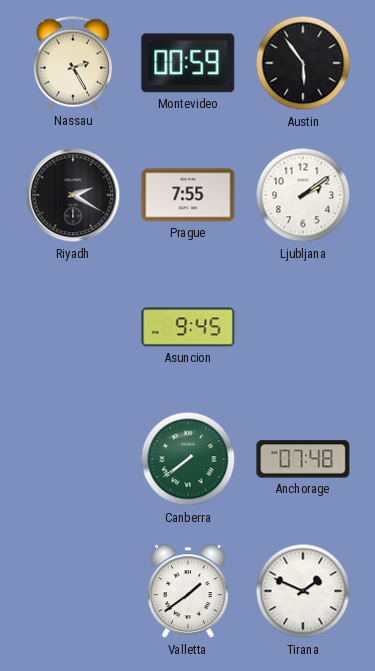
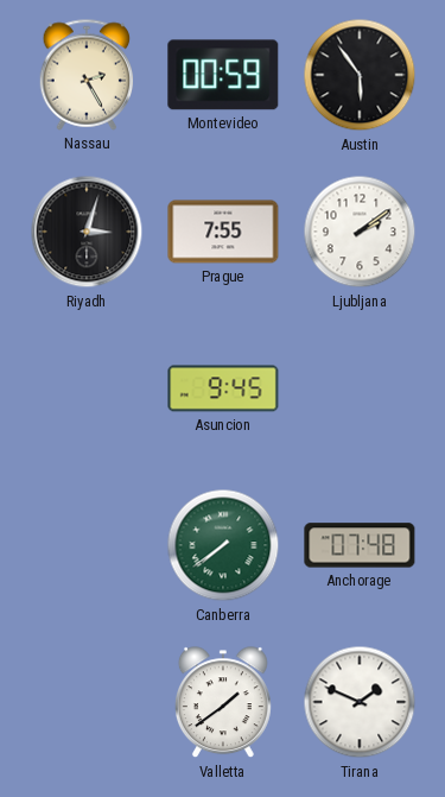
Riyadh: 2:20 -> 3:03
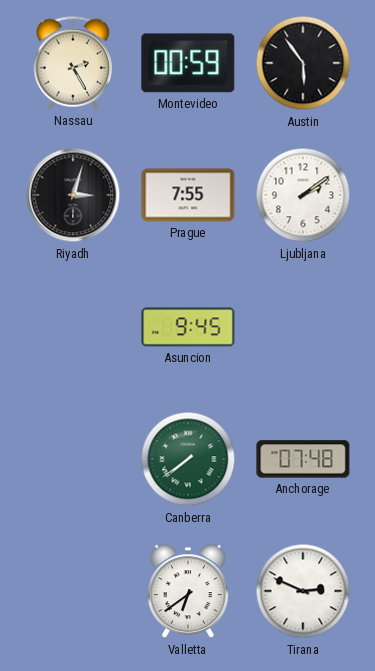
Valletta: 1:39 -> 6:39
Tirana: 1:49 -> 2:49
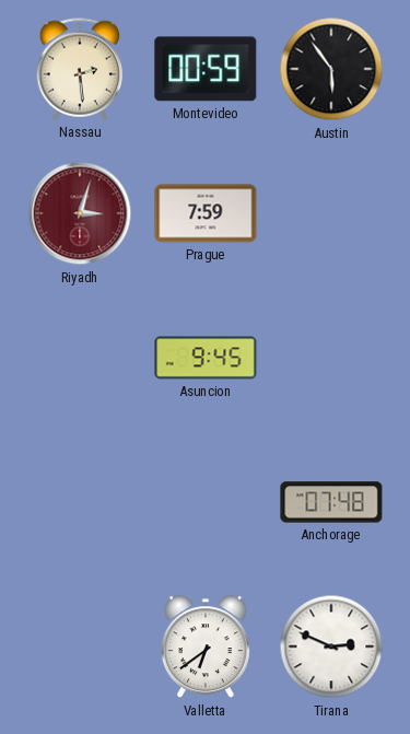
Nassau: 2:25 -> 2:29
Riyadh dial: black -> burgundy
Prague: 7:55 -> 7:59
Ljubljana: 2:09 -> none
Canberra: 7:39 -> none
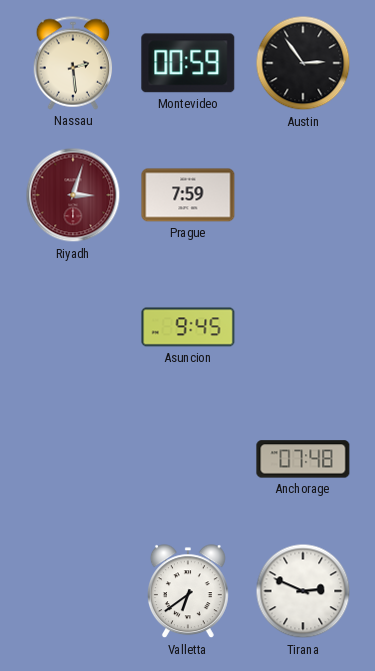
Austin: 5:54 -> 2:54
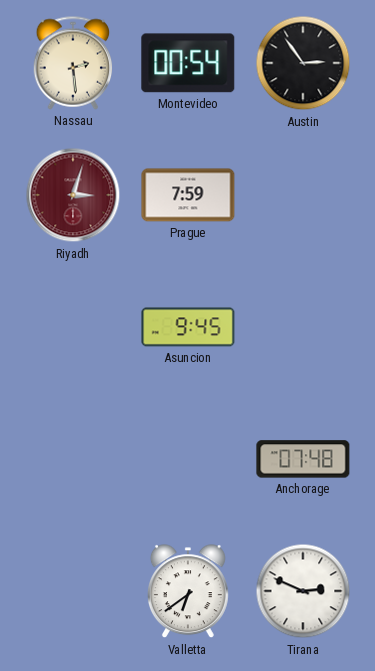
Montevideo: 00:59 -> 00:54
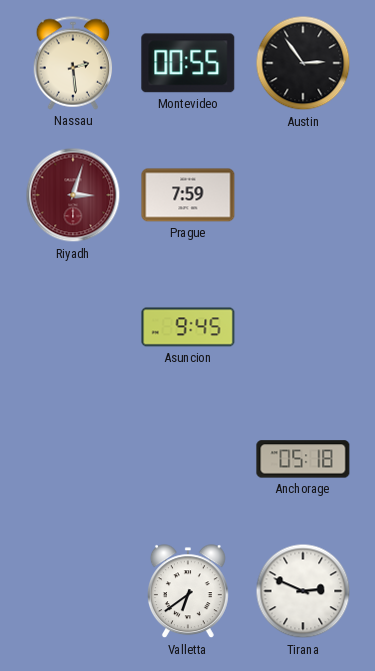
Montevideo: 00:54 -> 00:55
Anchorage: 07:48 -> 05:18
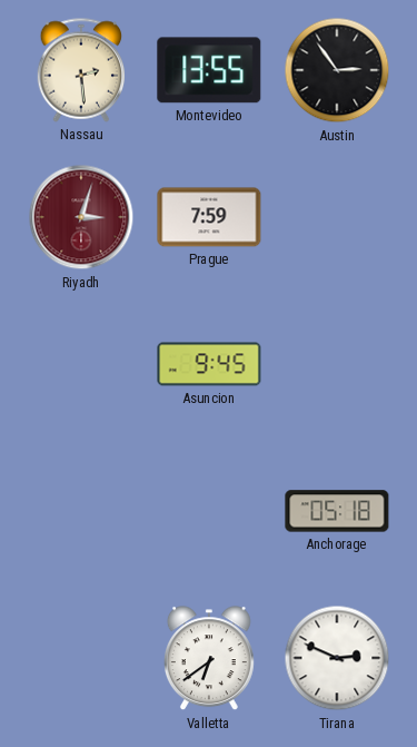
Montevideo: 00:55 -> 13:55
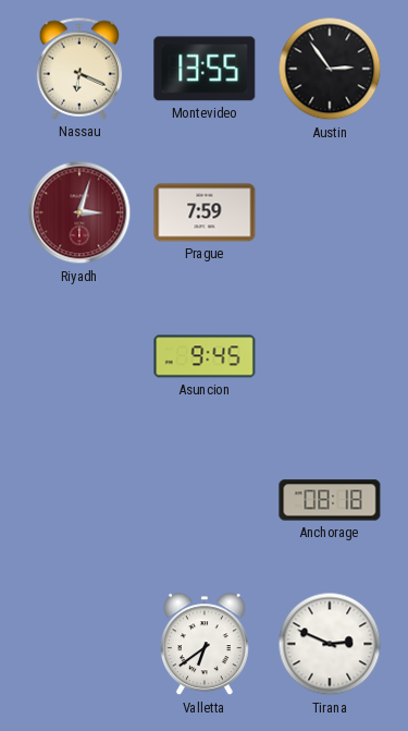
Nassau: 2:29 -> 6:19
Anchorage: 05:18 -> 08:18
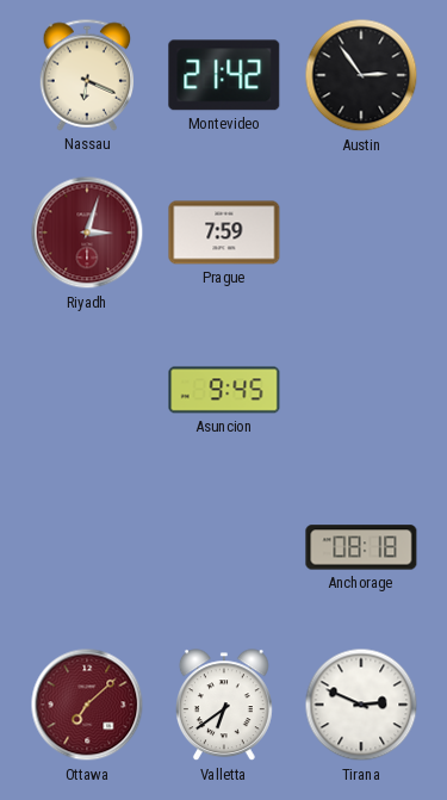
Montevideo: 13:55 -> 21:42
Ottawa: none -> 7:08
